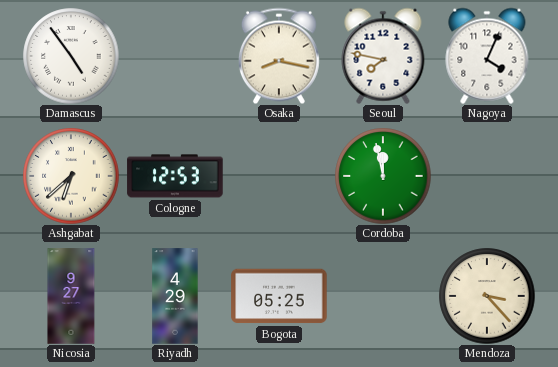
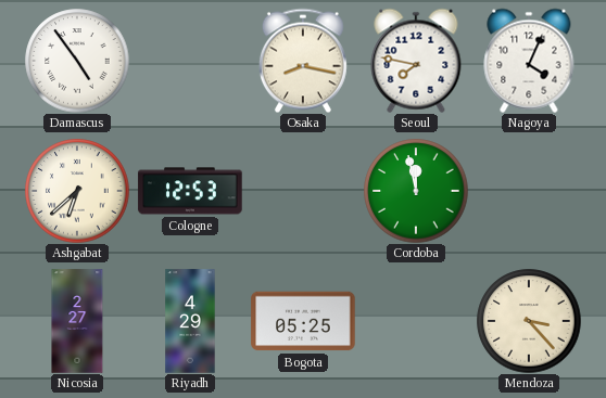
Nicosia: 9:27 -> 2:27
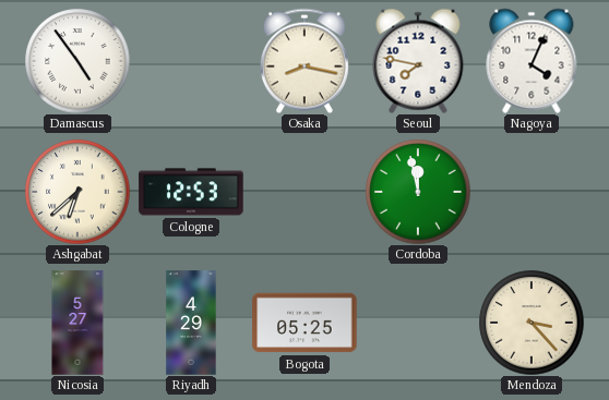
Nicosia: 2:27 -> 5:27
